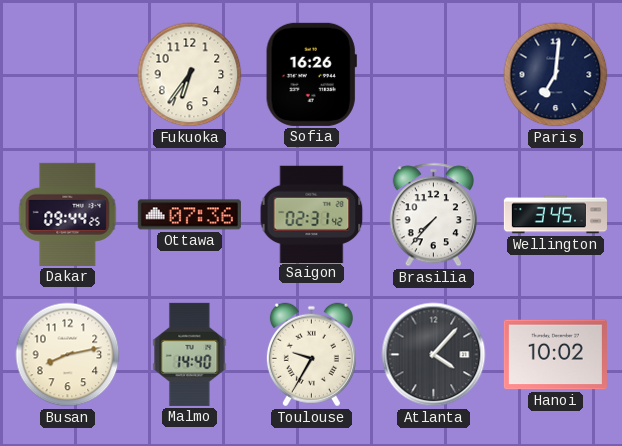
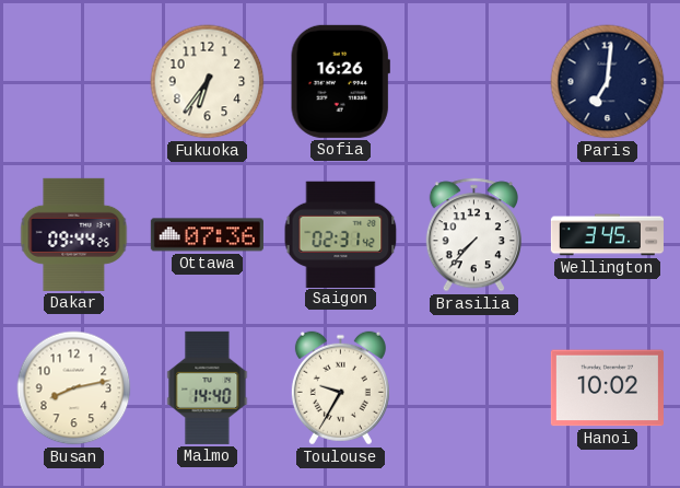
Atlanta: 4:07 -> none
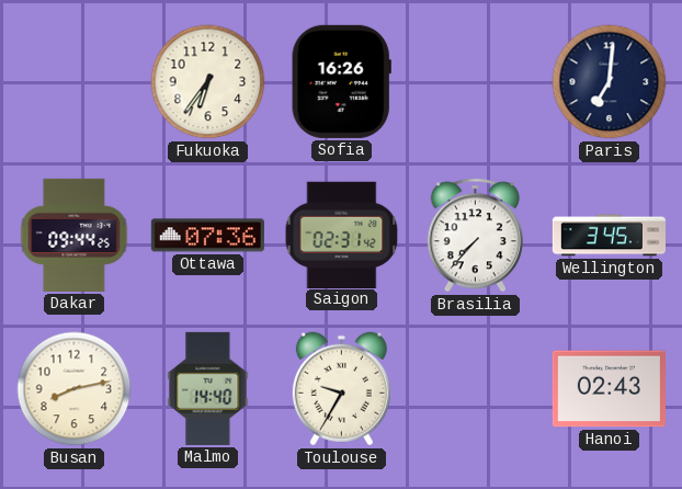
Hanoi: 10:02 -> 02:43
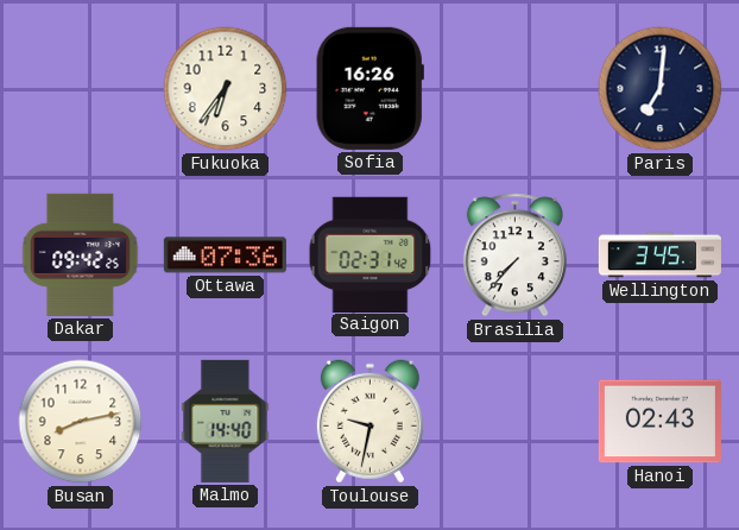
Dakar: 09:44 -> 09:42
Toulouse: 9:35 -> 9:32
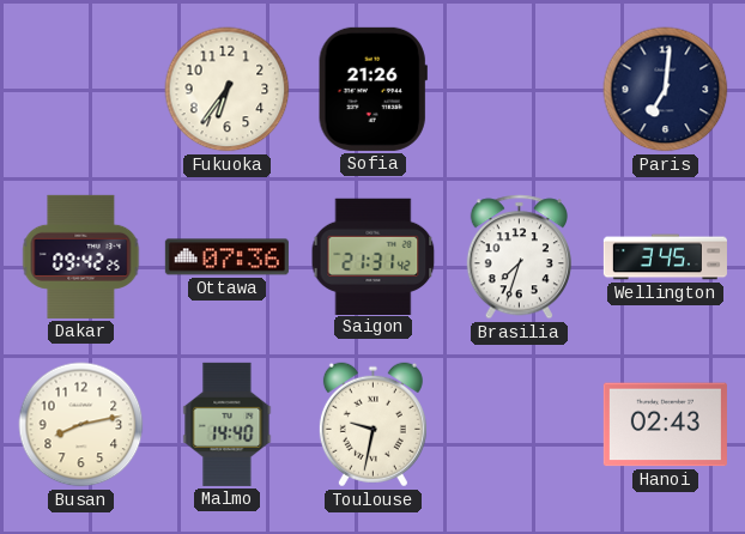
Sofia: 16:26 -> 21:26
Saigon: 02:31 -> 21:31
Brasilia: 7:37 -> 7:33
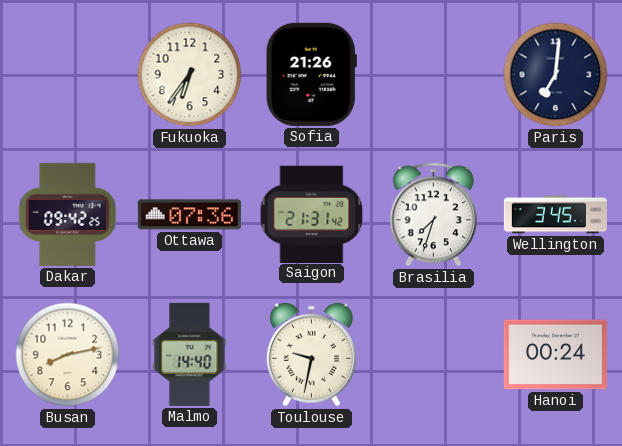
Hanoi: 02:43 -> 00:24
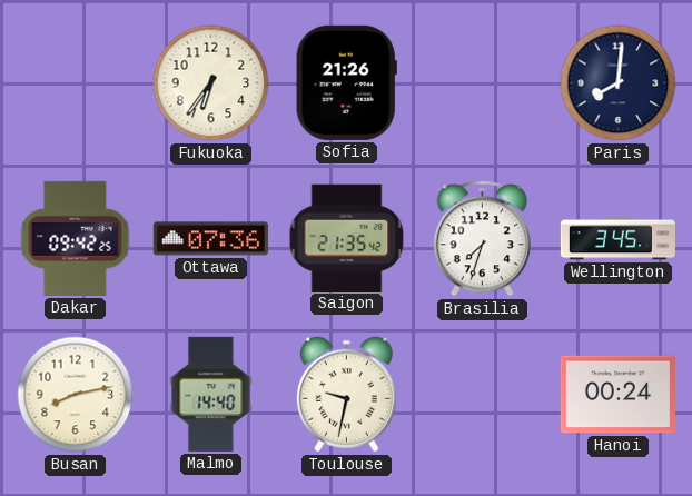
Paris: 7:01 -> 8:01
Saigon: 21:31 -> 21:35
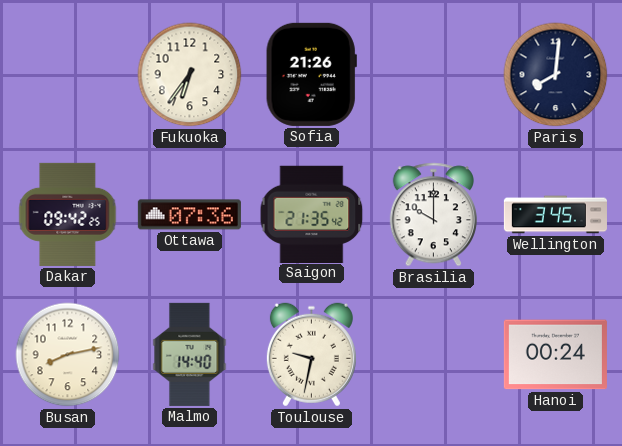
Brasilia: 7:33 -> 10:00
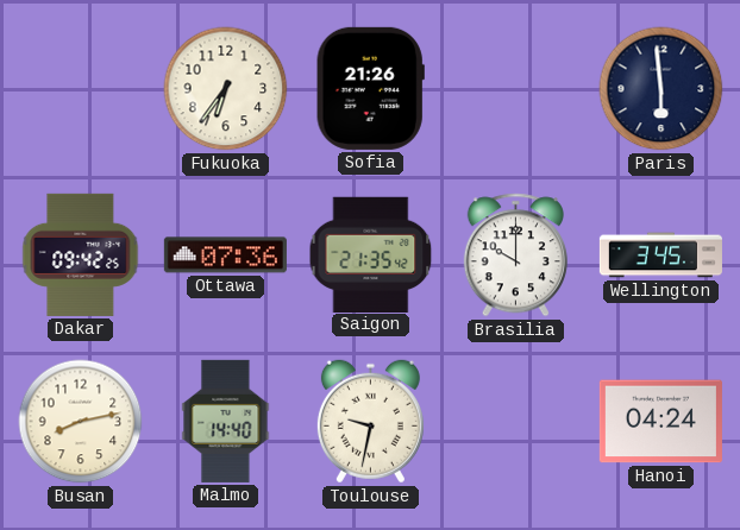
Paris: 8:01 -> 5:59
Hanoi: 00:24 -> 04:24
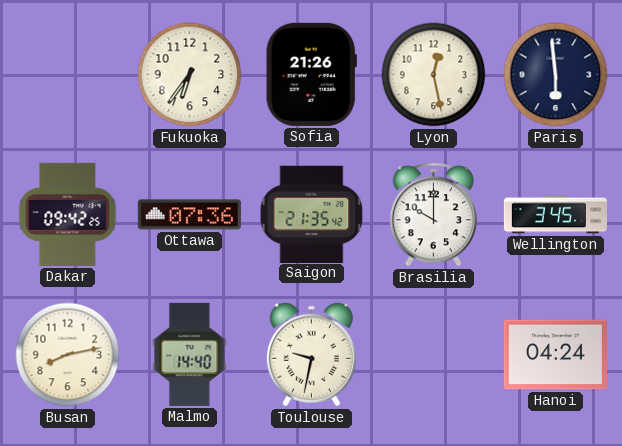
Lyon: none -> 12:28
